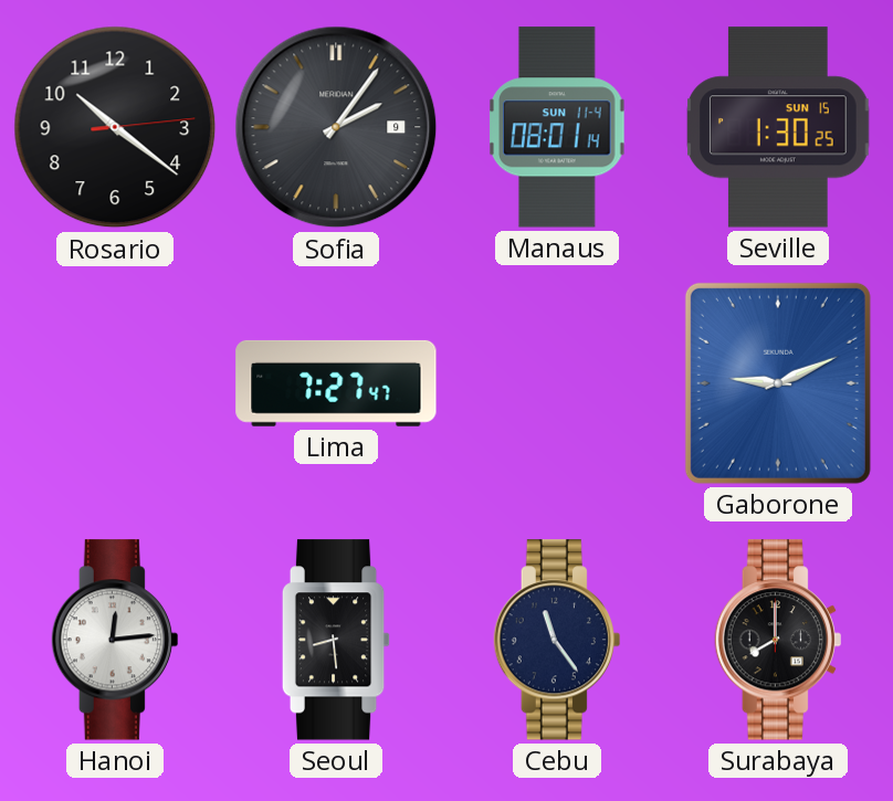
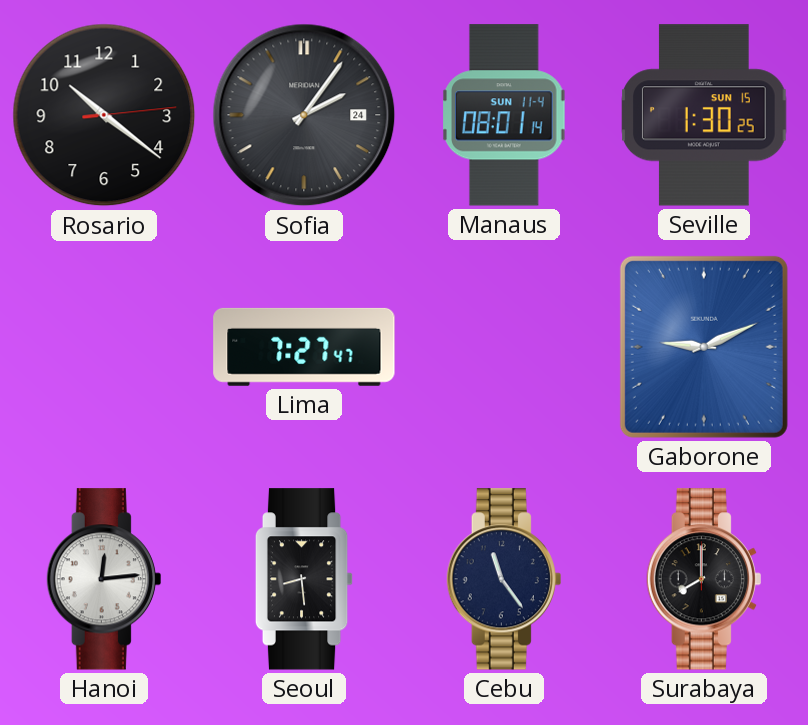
Sofia date: 9 -> 24
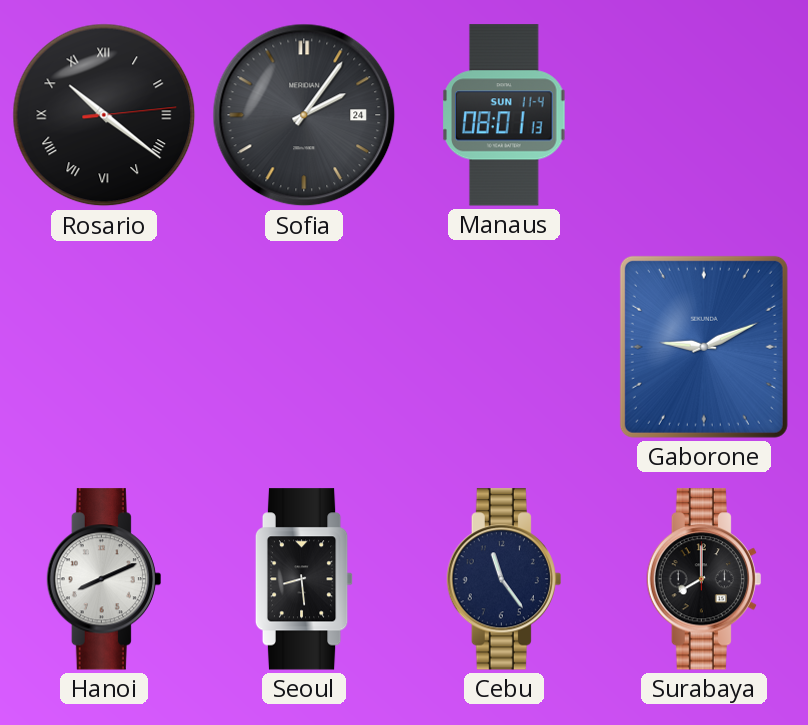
Rosario numerals: Arabic -> Roman
Manaus: 08:01:14 -> 08:01:13
Seville: 1:30 -> none
Lima: 7:27 -> none
Hanoi: 12:14 -> 8:11
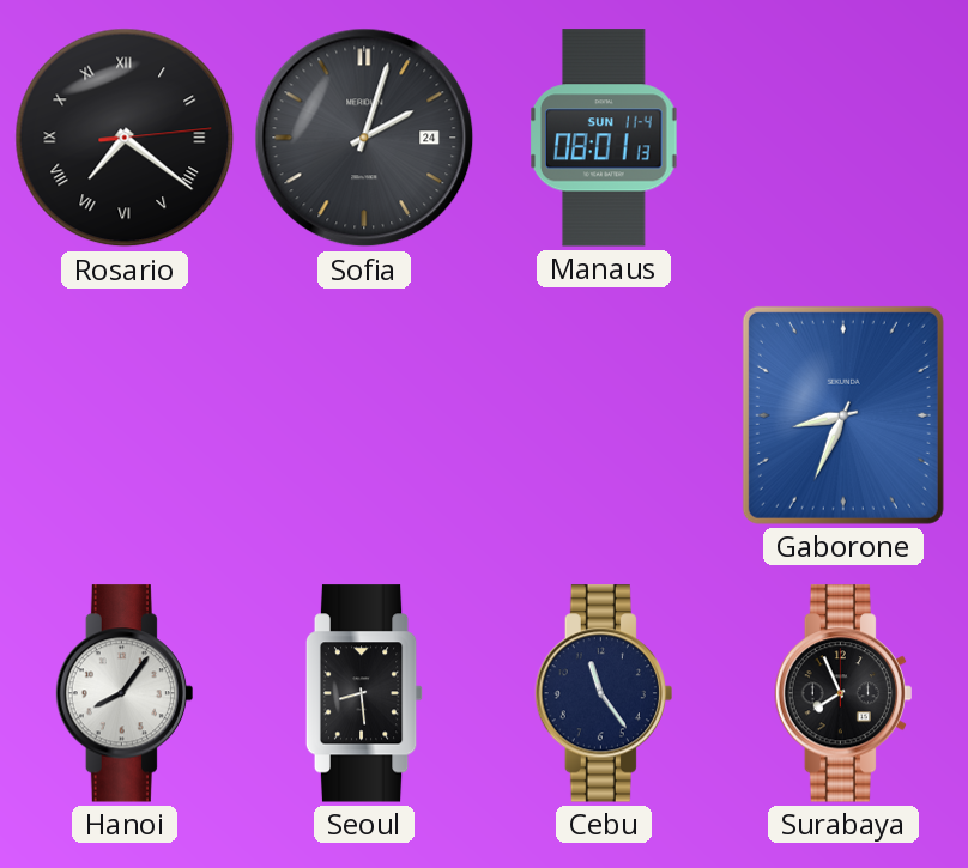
Rosario: 10:21 -> 7:21
Sofia: 2:06 -> 2:03
Gaborone: 9:11 -> 8:34
Hanoi: 8:11 -> 8:06
Surabaya: 8:00 -> 7:56
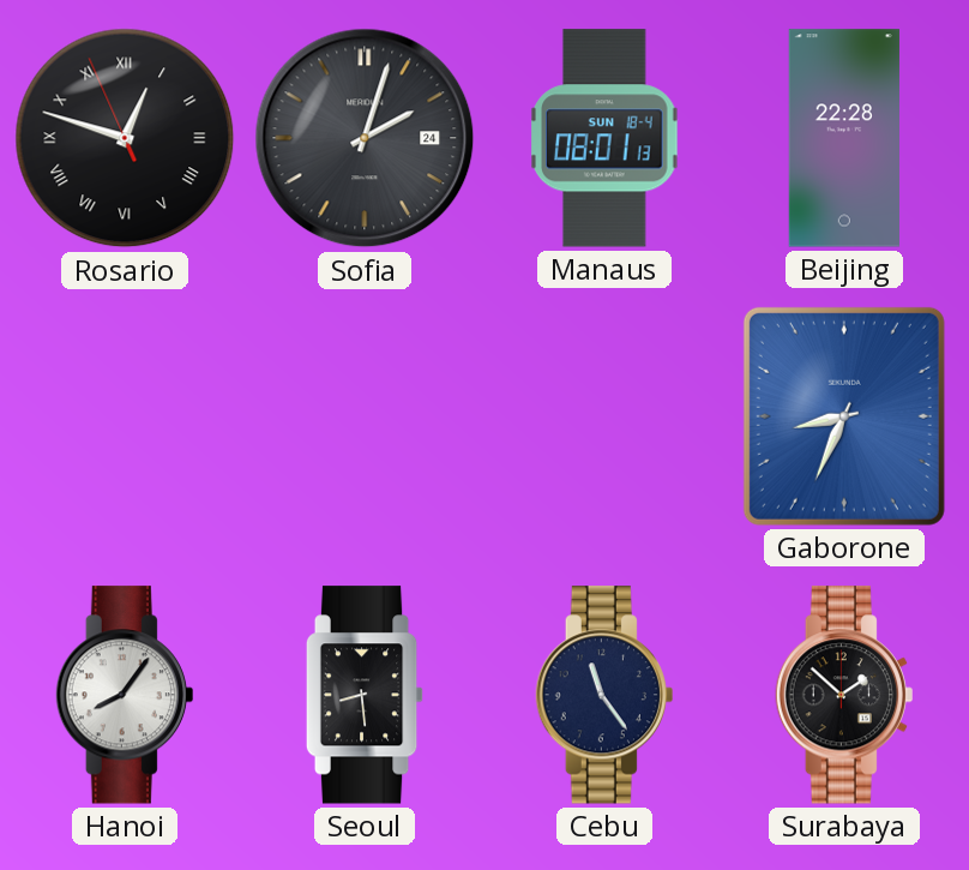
Rosario: 7:21 -> 12:47
Manaus date: SUN 11-4 -> SUN 18-4
Beijing: none -> 22:28
Surabaya: 7:56 -> 1:52
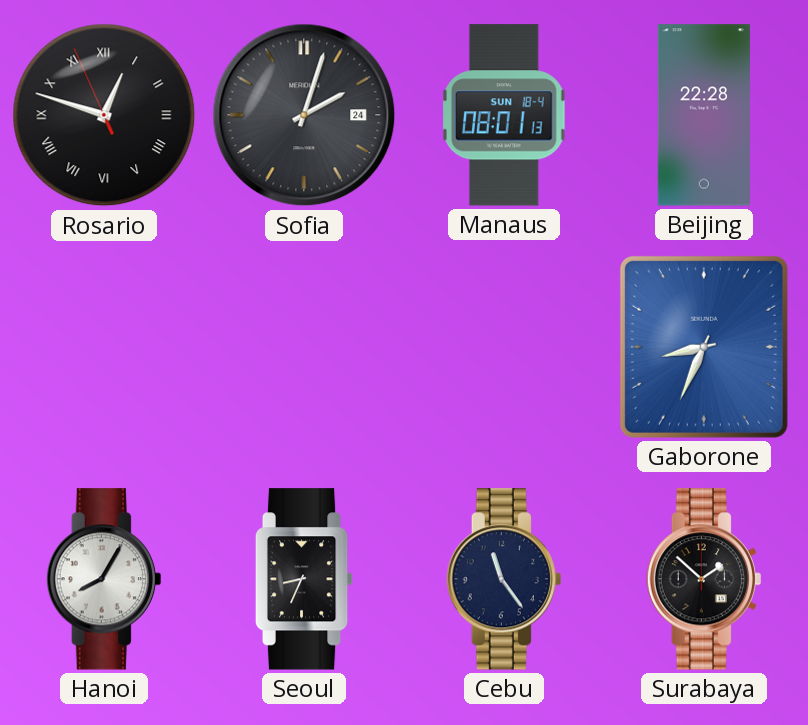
Hanoi: 8:06 -> 8:05
Seoul: 8:29 -> 8:34
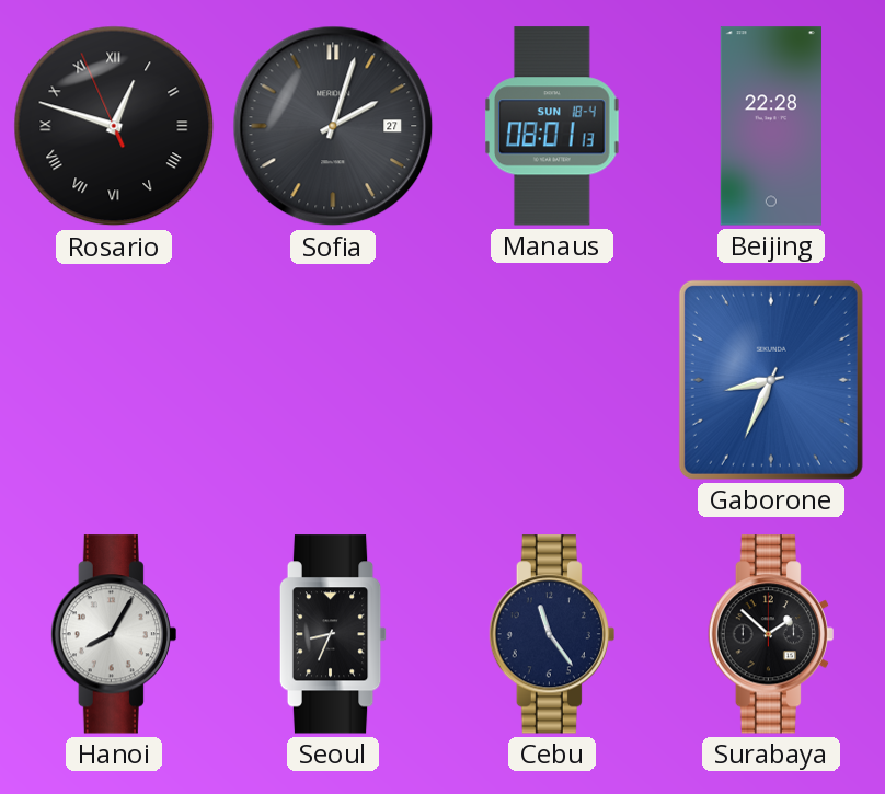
Sofia date: 24 -> 27
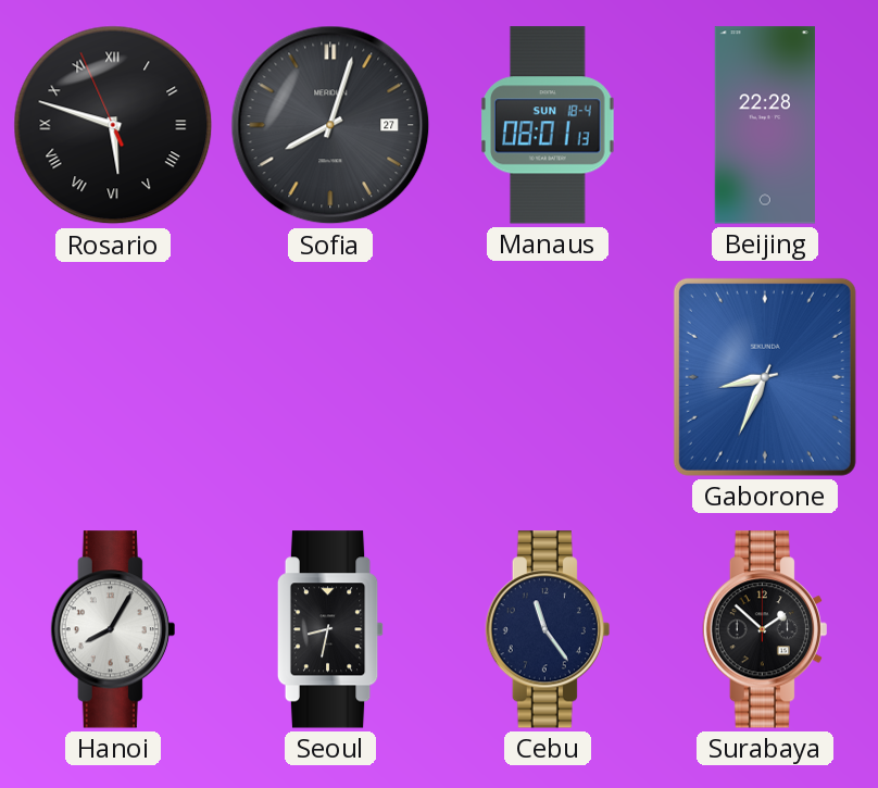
Rosario: 12:47 -> 5:47
Sofia: 2:03 -> 8:03
Seoul: 8:34 -> 8:32
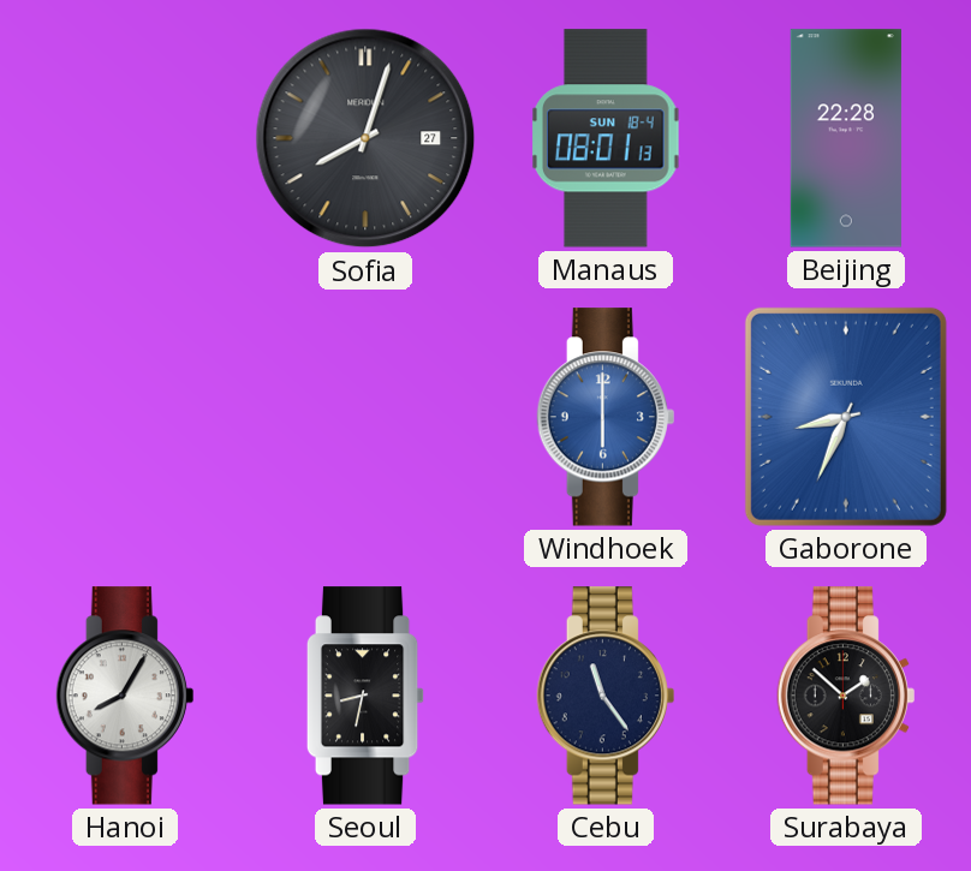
Rosario: 5:47 -> none
Windhoek: none -> 6:00
